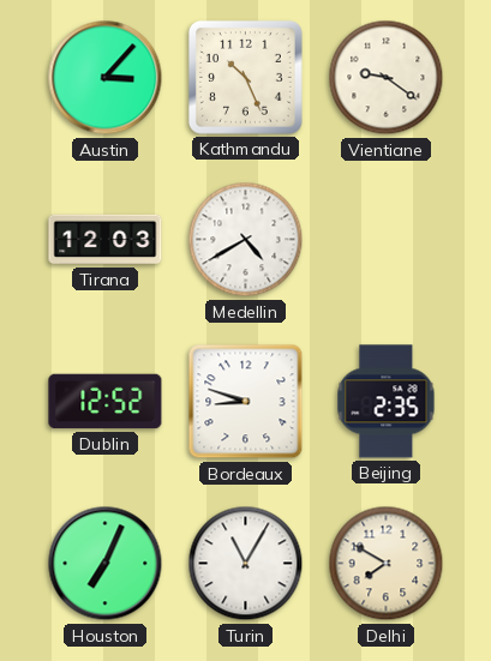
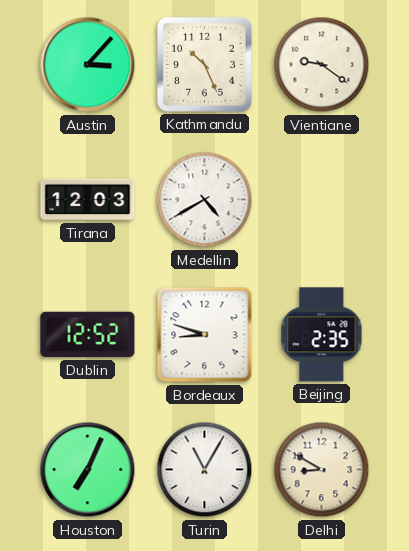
Delhi: 7:50 -> 8:50
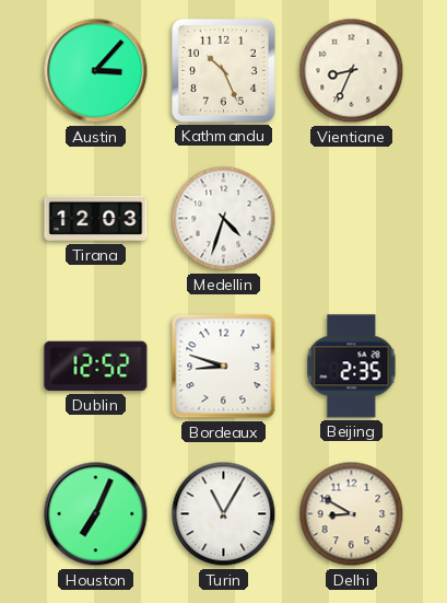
Vientiane: 9:21 -> 8:34
Medellin: 4:40 -> 4:33
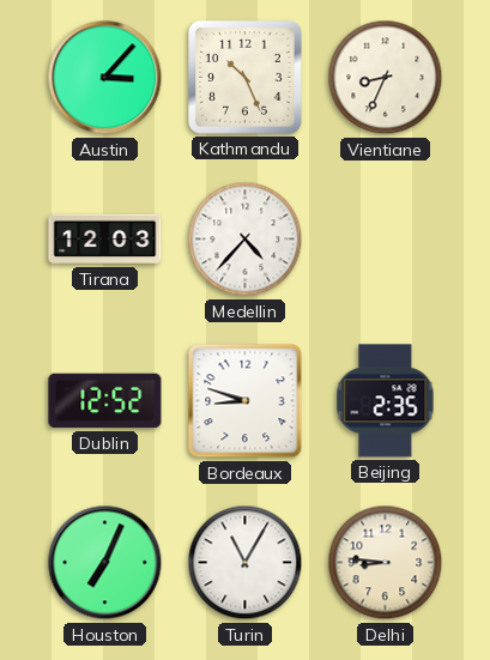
Medellin: 4:33 -> 4:37
Delhi: 8:50 -> 8:46
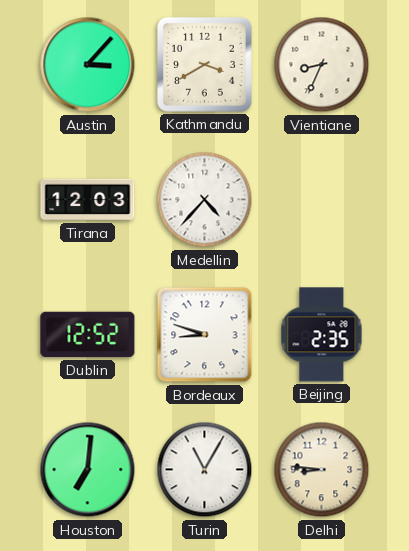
Kathmandu: 10:26 -> 3:40
Houston: 7:04 -> 7:01
